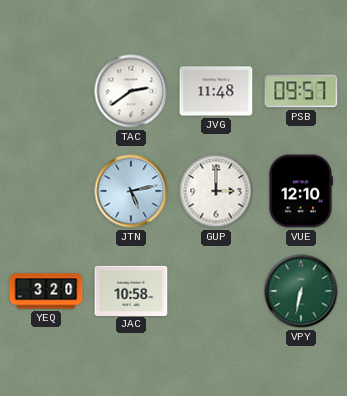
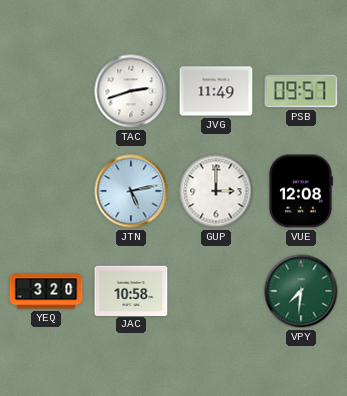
TAC: 2:39 -> 2:42
JVG: 11:48 -> 11:49
VUE: 12:10 -> 12:08
VPY: 6:32 -> 7:31
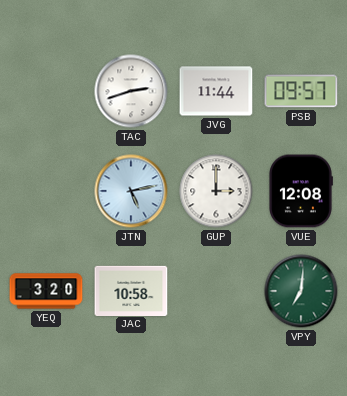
JVG: 11:49 -> 11:44
VPY: 7:31 -> 7:01
